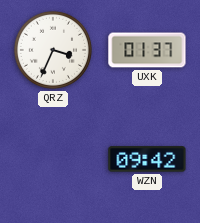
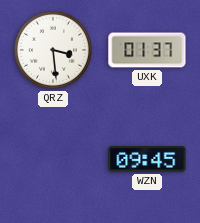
QRZ: 3:34 -> 3:29
WZN: 09:42 -> 09:45
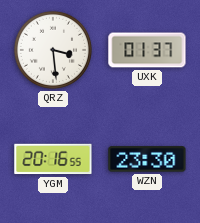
YGM: none -> 20:16
WZN: 09:45 -> 23:30
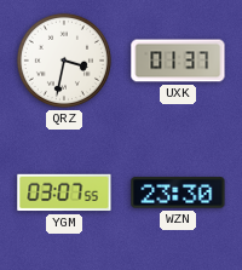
QRZ: 3:29 -> 3:32
YGM: 20:16 -> 03:07
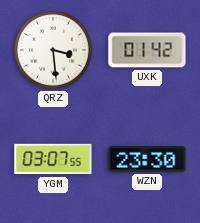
QRZ: 3:32 -> 3:29
UXK: 01:37 -> 01:42
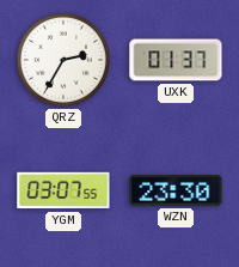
QRZ: 3:29 -> 2:35
UXK: 01:42 -> 01:37
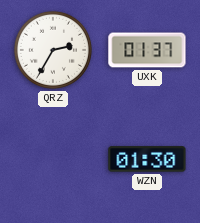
YGM: 03:07 -> none
WZN: 23:30 -> 01:30
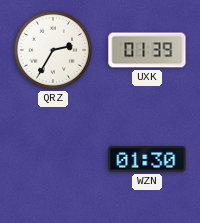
UXK: 01:37 -> 01:39
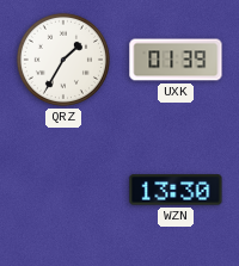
QRZ: 2:35 -> 1:35
WZN: 01:30 -> 13:30
